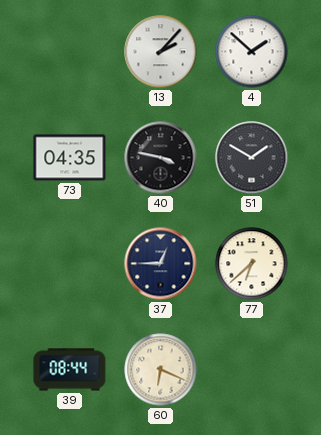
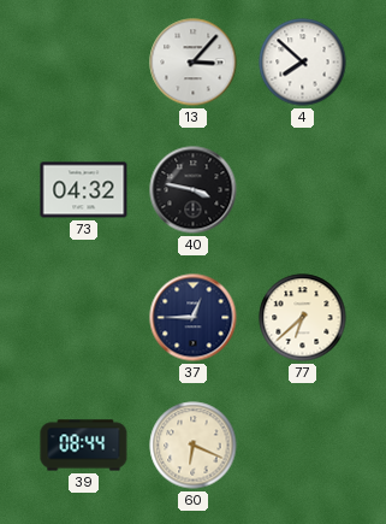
13: 2:07 -> 3:07
4: 1:52 -> 7:52
73: 04:35 -> 04:32
51: 1:50 -> none
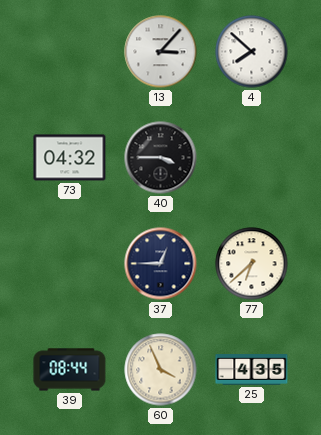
40: 3:47 -> 3:45
60: 6:19 -> 3:56
25: none -> 4:35
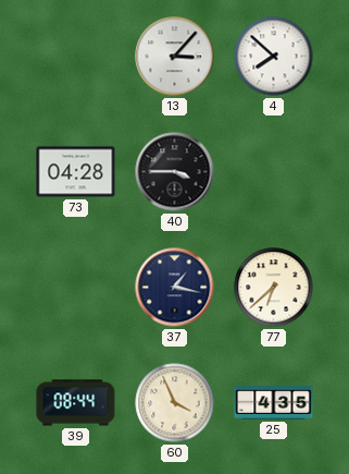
73: 04:32 -> 04:28
37: 12:45 -> 1:17
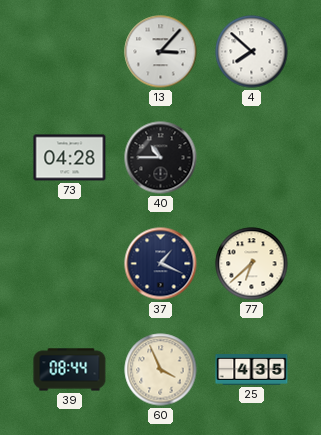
40: 3:45 -> 10:45
37: 1:17 -> 1:19
